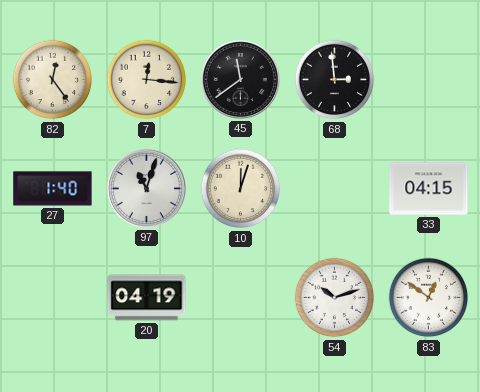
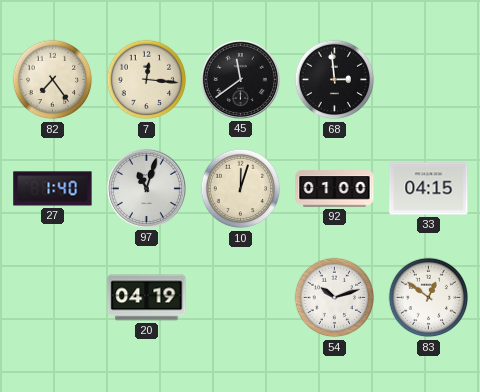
82: 12:24 -> 7:24
92: none -> 01:00
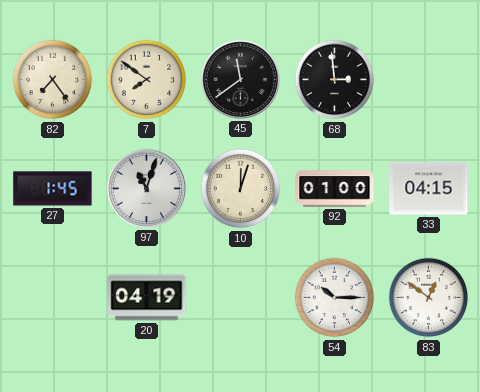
7: 12:16 -> 7:51
27: 1:40 -> 1:45
54: 10:12 -> 10:15
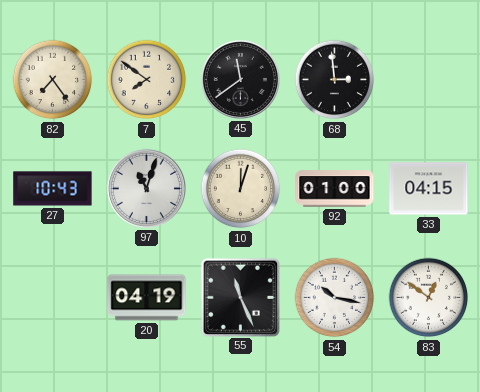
27: 1:45 -> 10:43
55: none -> 11:26
54: 10:15 -> 10:17
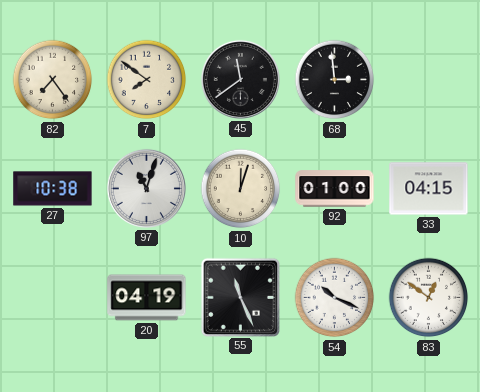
27: 10:43 -> 10:38
54: 10:17 -> 10:19
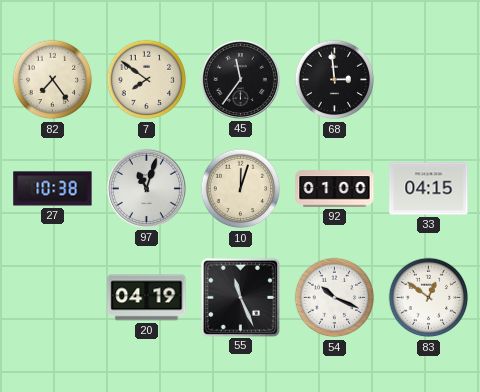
45: 11:39 -> 11:36
